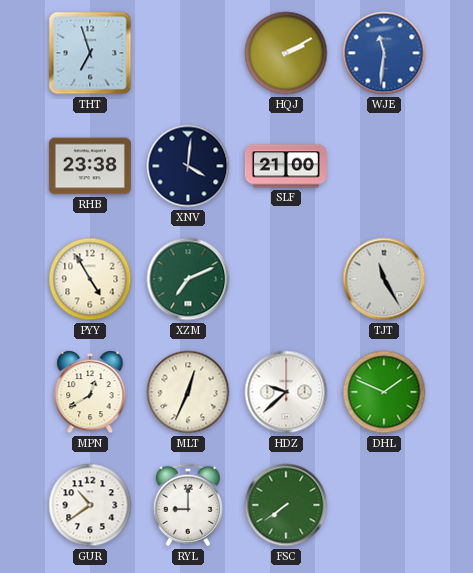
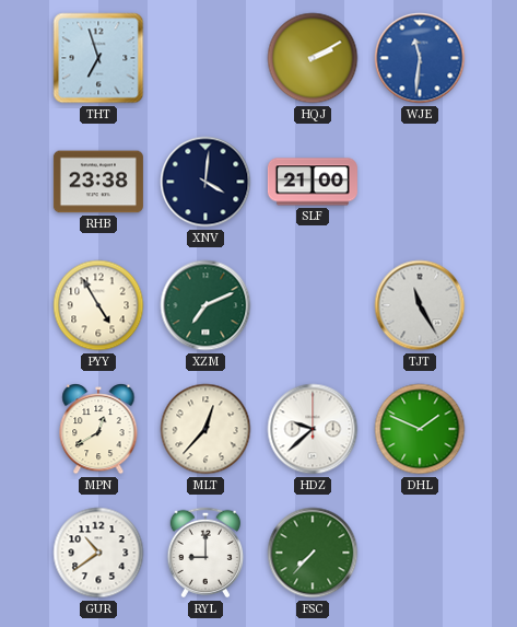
MLT: 12:34 -> 12:37
FSC: 7:39 -> 7:37
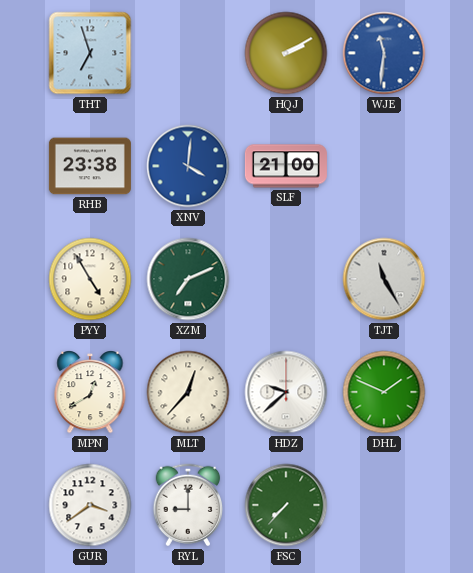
XNV dial: navy -> blue
GUR: 10:39 -> 3:39
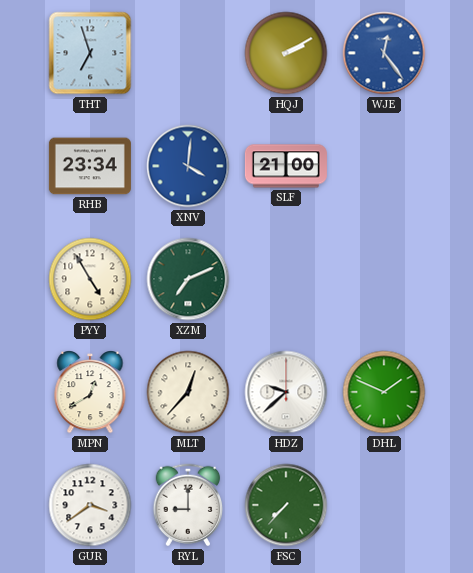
WJE: 11:31 -> 12:24
RHB: 23:38 -> 23:34
TJT: 11:25 -> none
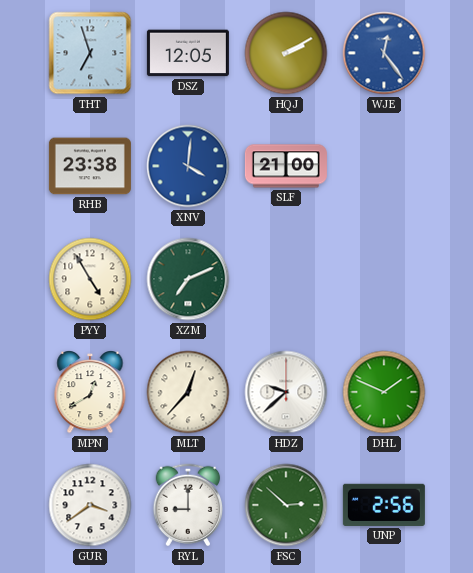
DSZ: none -> 12:05
RHB: 23:34 -> 23:38
FSC: 7:37 -> 2:52
UNP: none -> 2:56
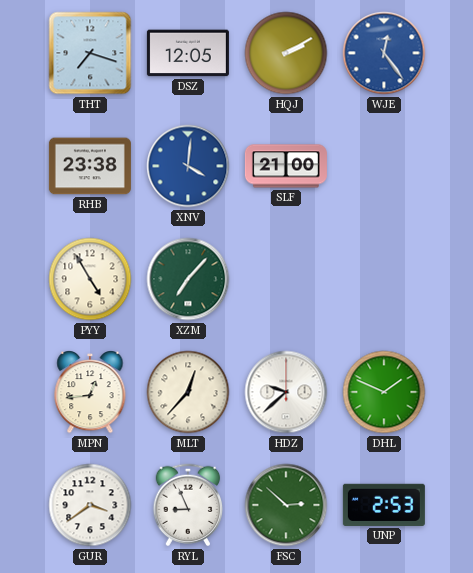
THT: 6:57 -> 7:18
XZM: 7:11 -> 7:07
MPN: 12:40 -> 12:44
RYL: 9:00 -> 8:56
UNP: 2:56 -> 2:53
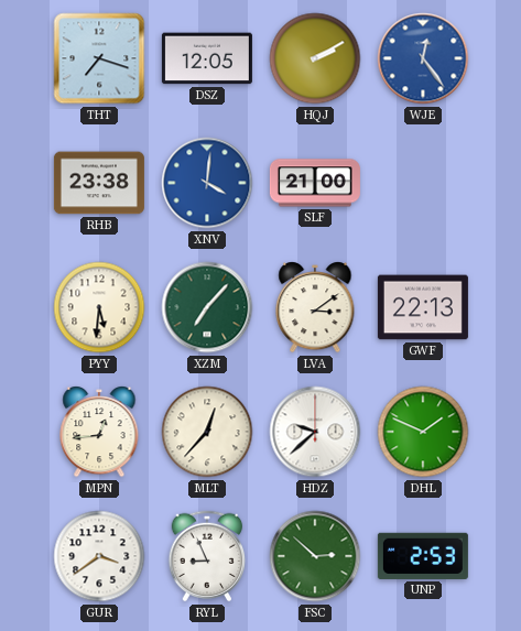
PYY: 4:55 -> 5:31
LVA: none -> 3:09
GWF: none -> 22:13
